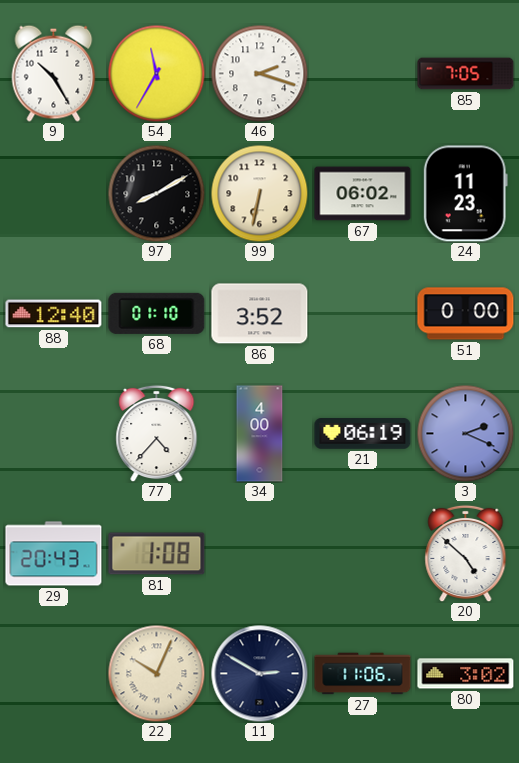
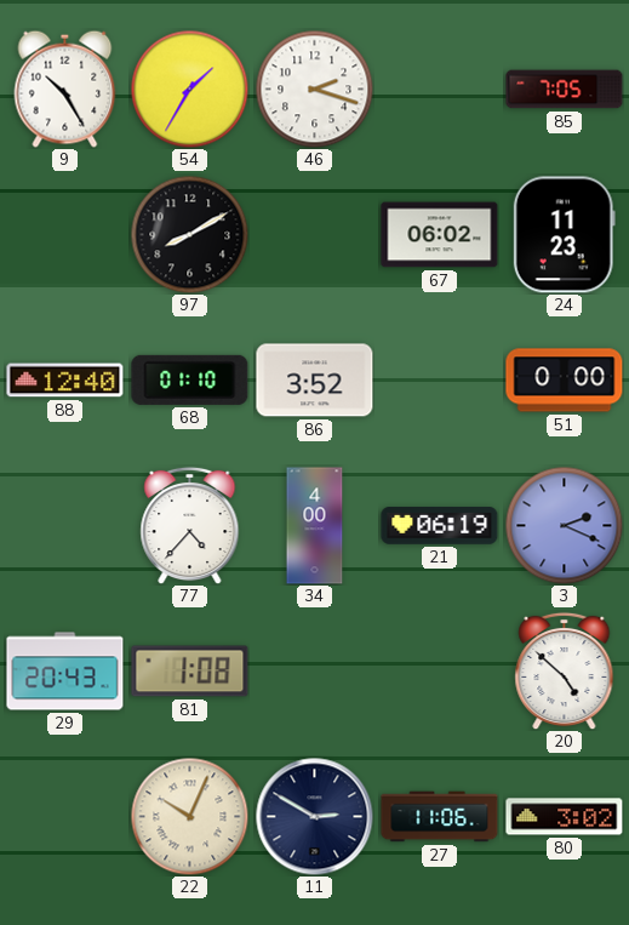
54: 11:35 -> 1:35
99: 6:32 -> none
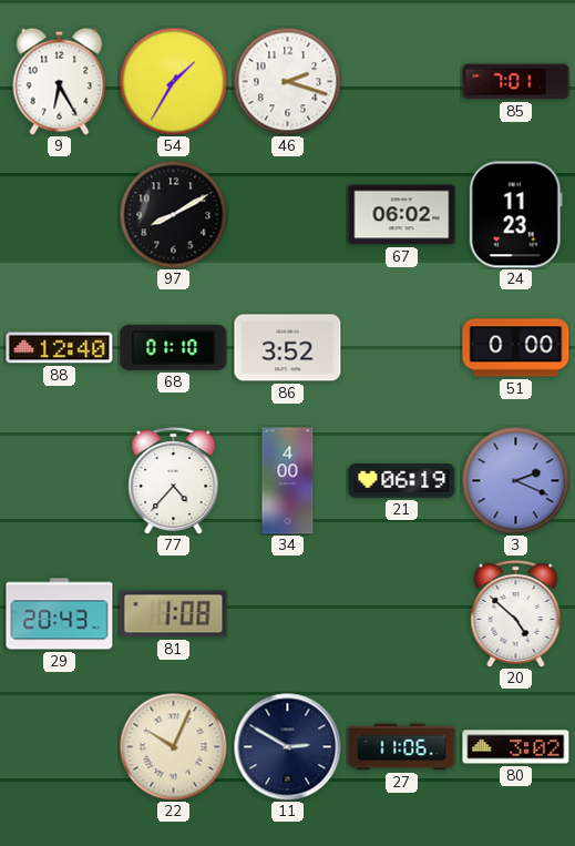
9: 10:25 -> 6:25
85: 7:05 -> 7:01
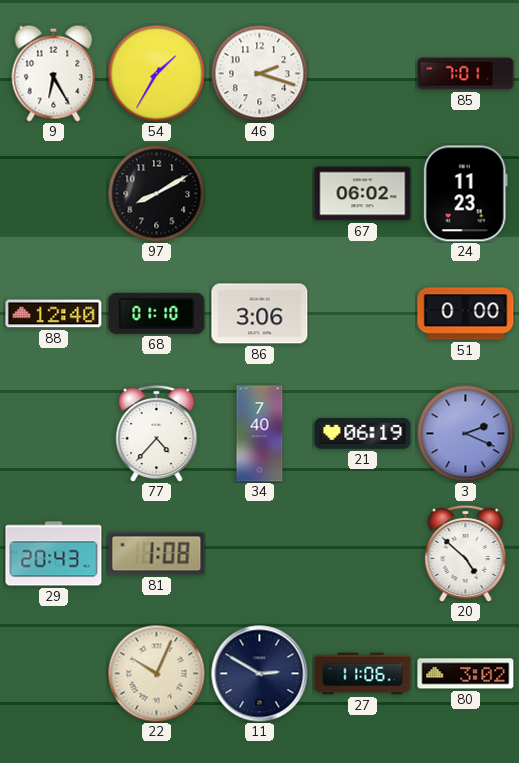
86: 3:52 -> 3:06
34: 4:00 -> 7:40
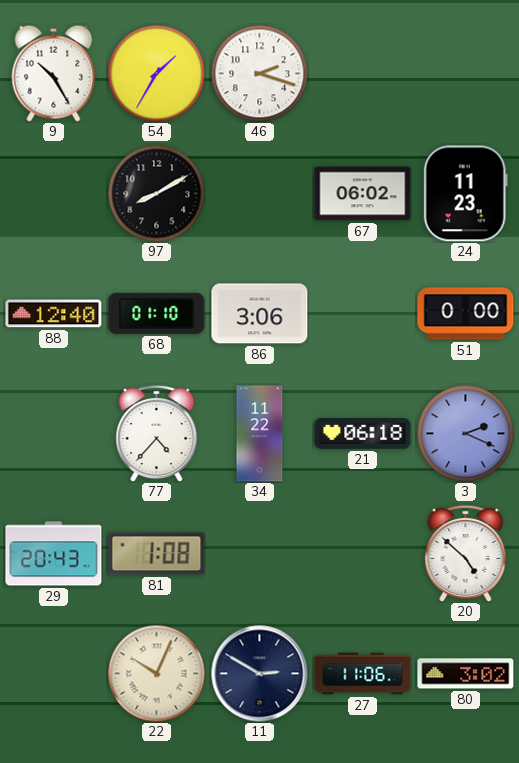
9: 6:25 -> 10:25
85: 7:01 -> none
34: 7:40 -> 11:22
21: 06:19 -> 06:18
